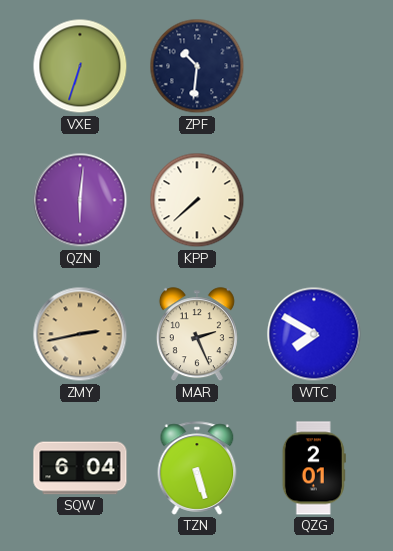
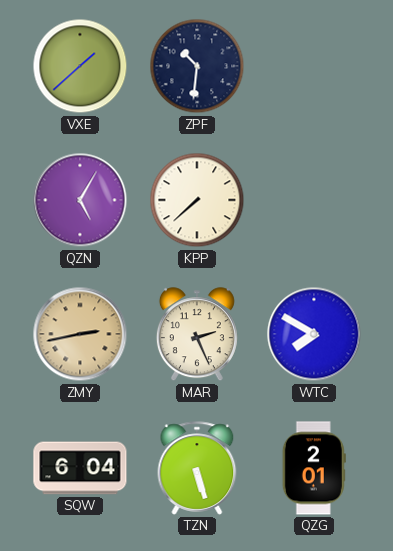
VXE: 6:33 -> 1:38
QZN: 6:01 -> 5:05
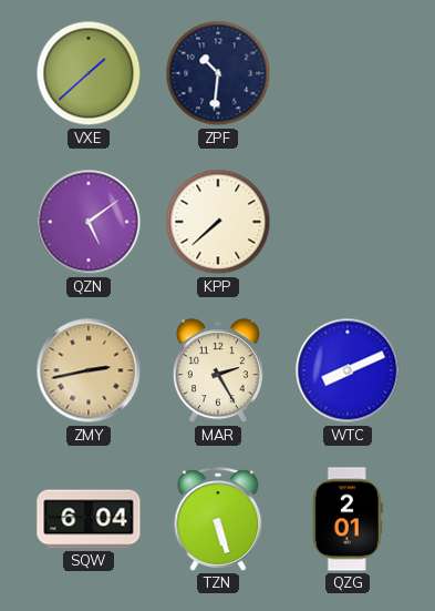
QZN: 5:05 -> 5:09
MAR: 2:26 -> 2:25
WTC: 7:50 -> 8:11
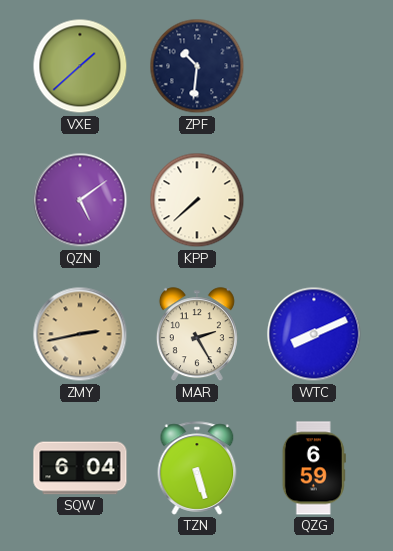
QZG: 2:01 -> 6:59
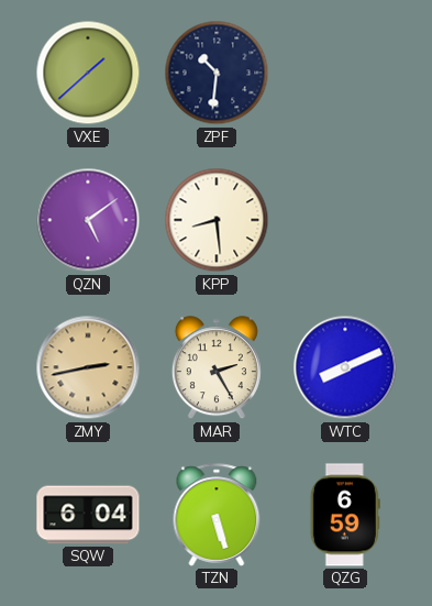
KPP: 7:38 -> 8:29
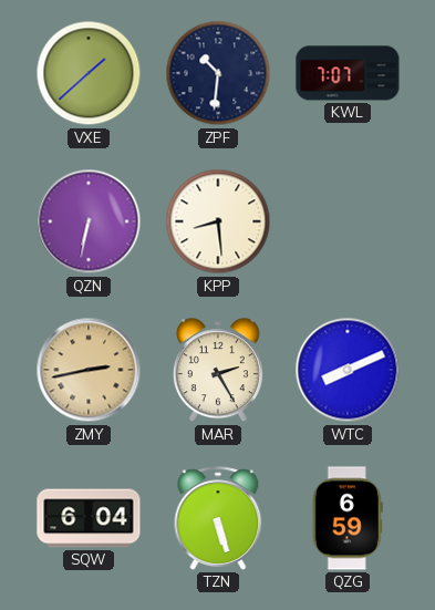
KWL: none -> 7:07
QZN: 5:09 -> 6:32
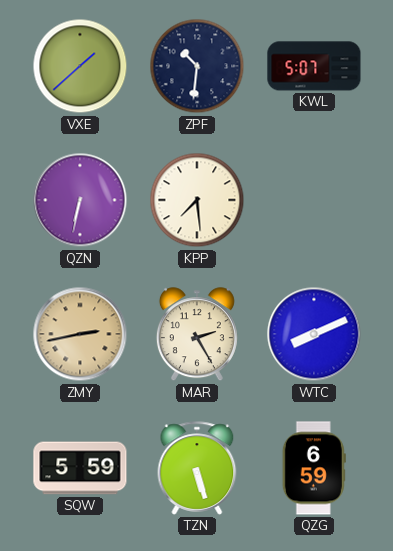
KWL: 7:07 -> 5:07
KPP: 8:29 -> 7:29
SQW: 6:04 -> 5:59
